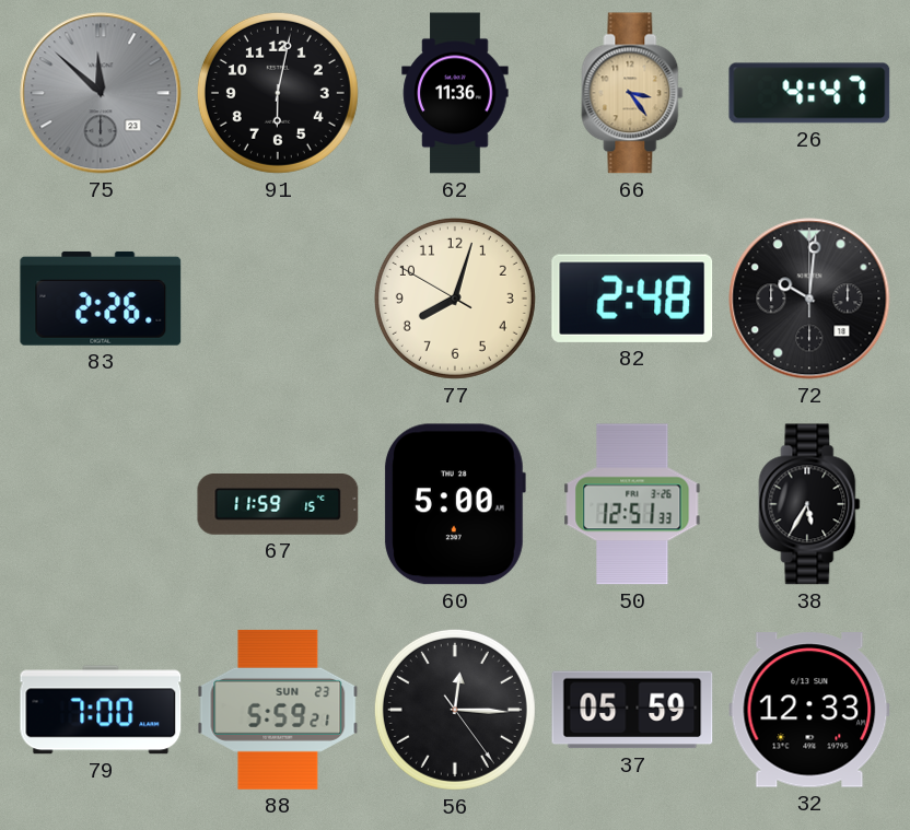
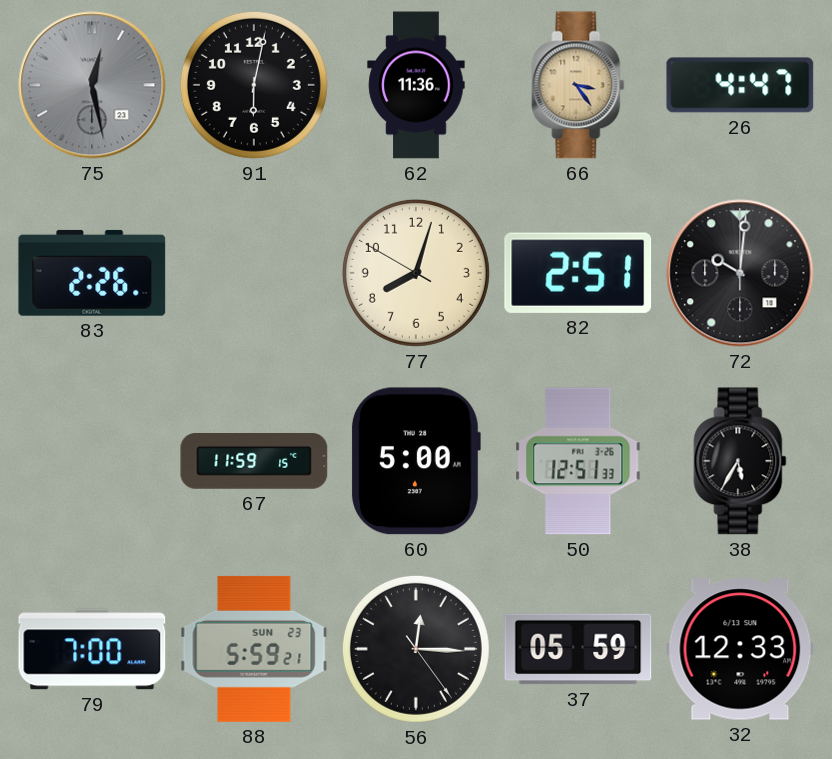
75: 11:52 -> 12:28
82: 2:48 -> 2:51
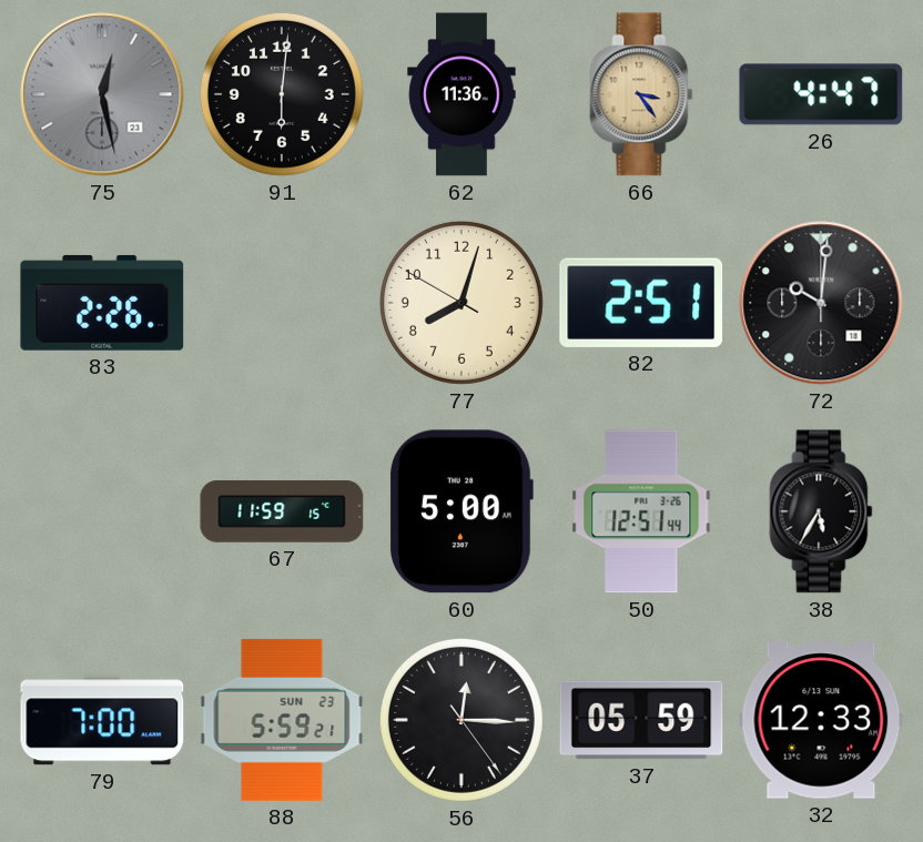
91: 6:02 -> 6:01
50: 12:51:33 -> 12:51:44
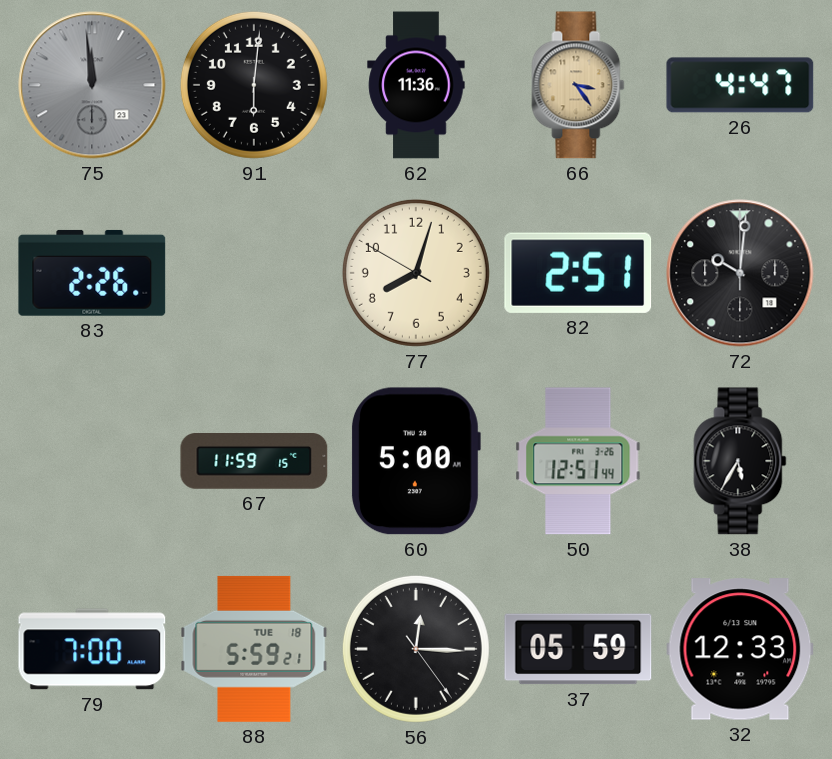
75: 12:28 -> 11:59
88 date: SUN 23 -> TUE 18
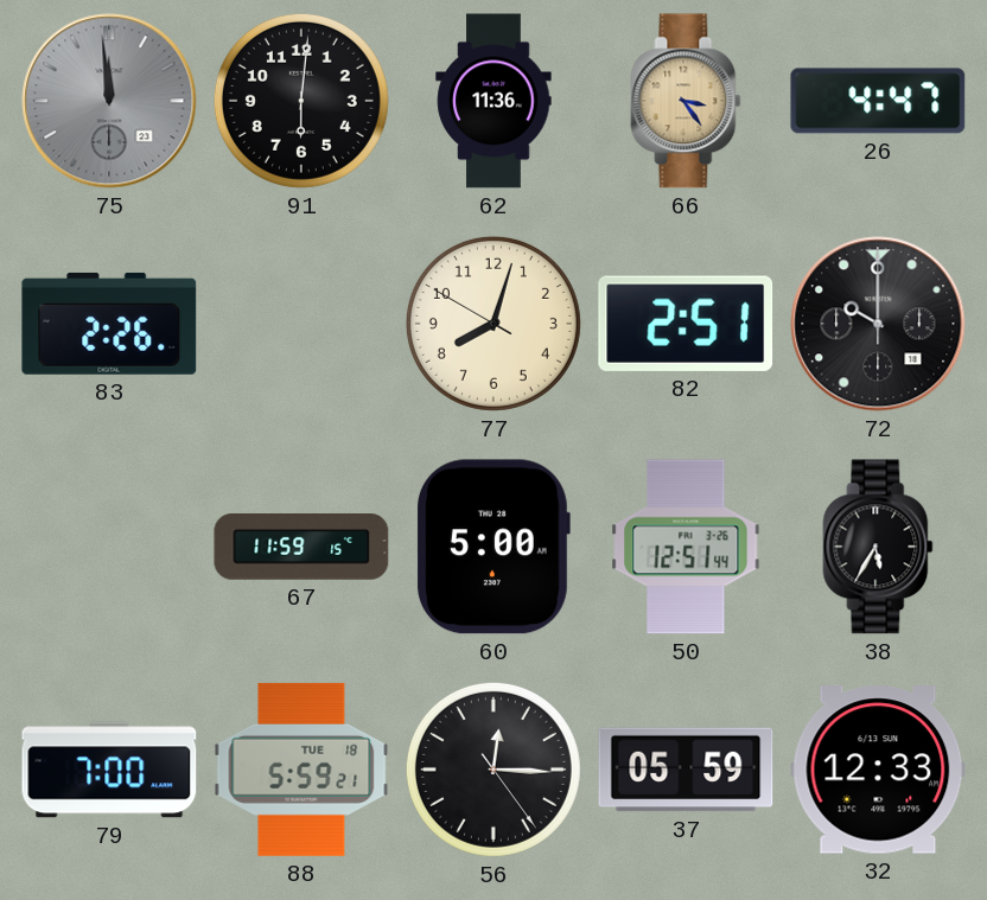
72: 10:01 -> 10:00
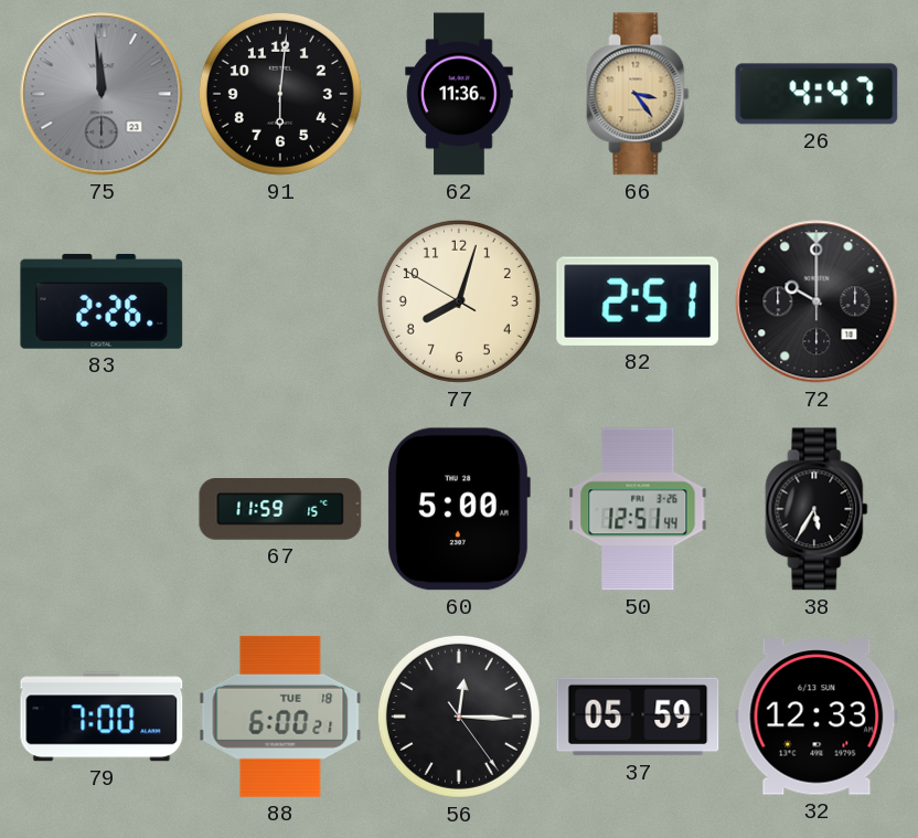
88: 5:59 -> 6:00
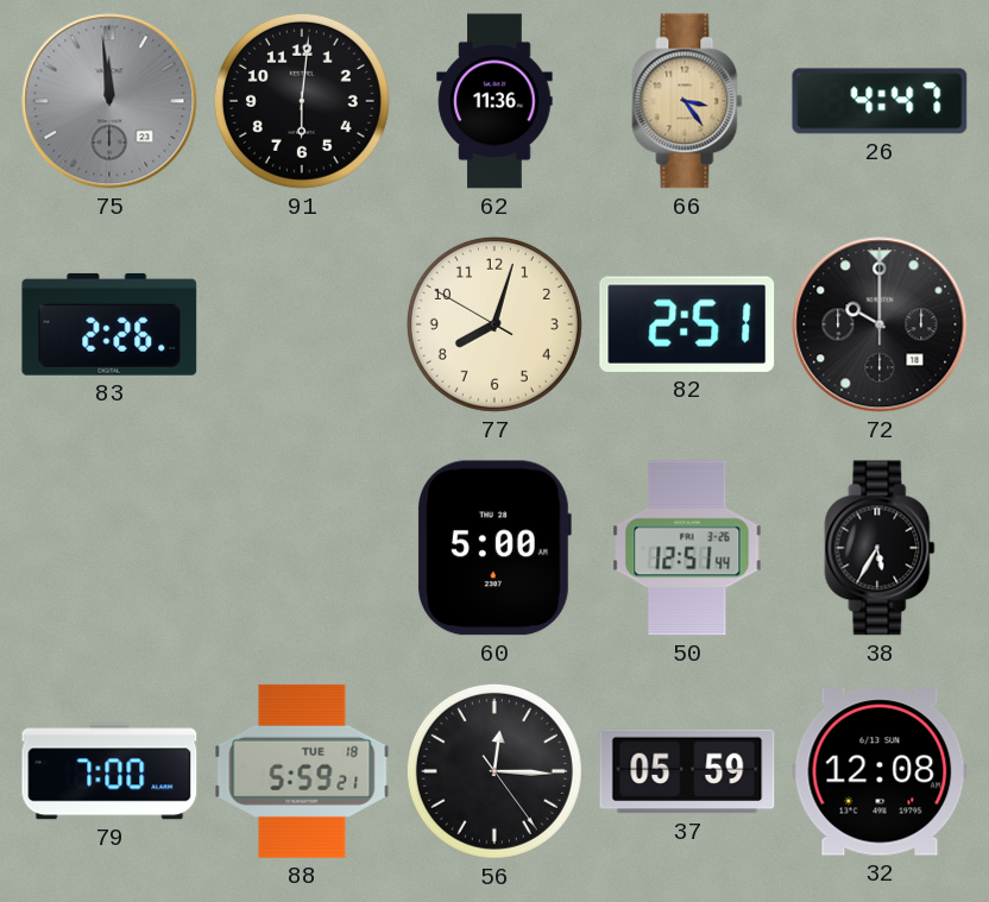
67: 11:59 -> none
88: 6:00 -> 5:59
32: 12:33 -> 12:08
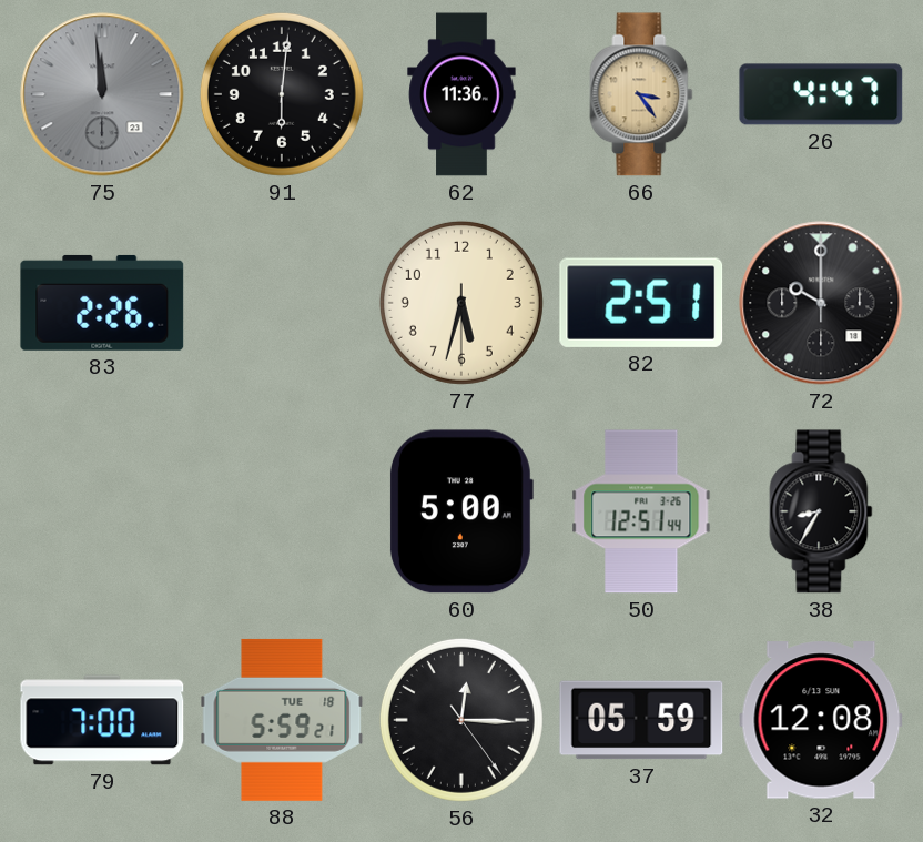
77: 8:02 -> 5:32
38: 5:35 -> 8:35
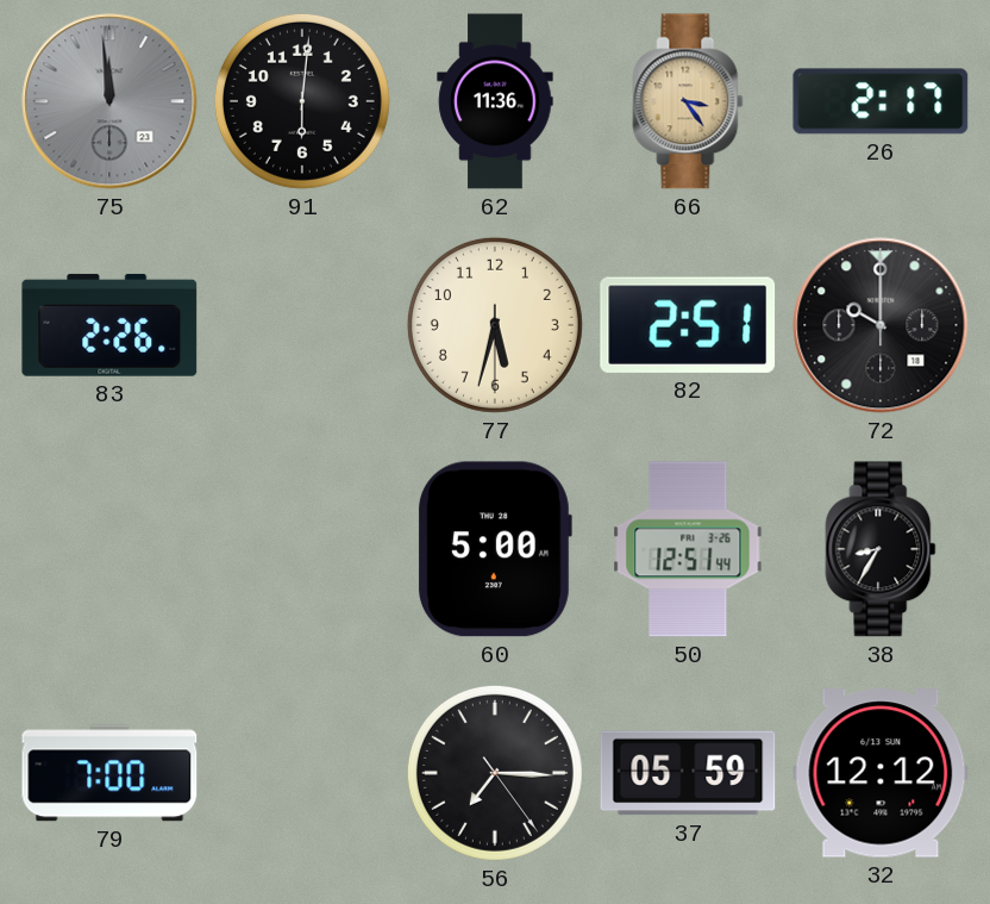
26: 4:47 -> 2:17
88: 5:59 -> none
56: 12:15 -> 7:15
32: 12:08 -> 12:12
